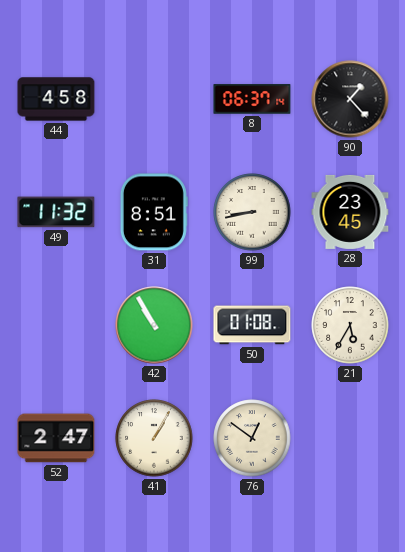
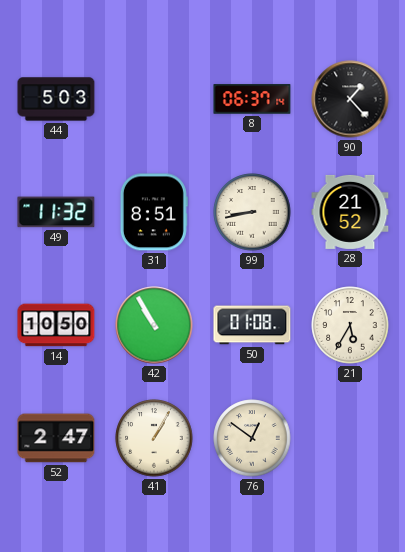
44: 4:58 -> 5:03
28: 23:45 -> 21:52
14: none -> 10:50
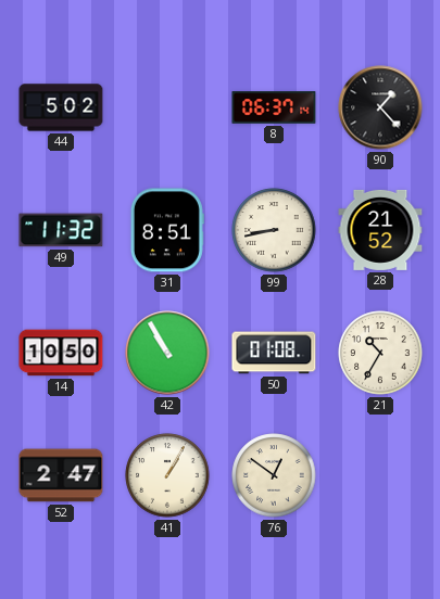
44: 5:03 -> 5:02
21: 5:35 -> 10:35
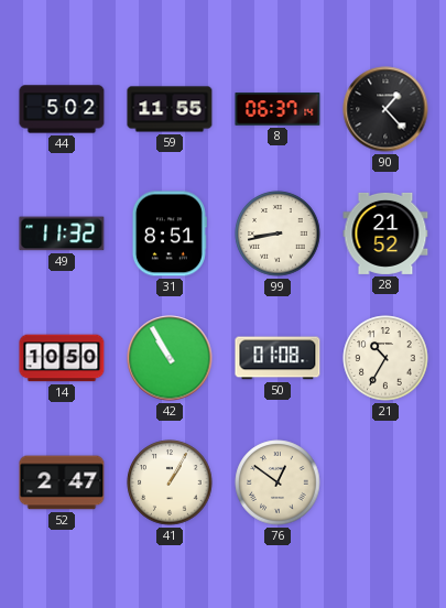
59: none -> 11:55
